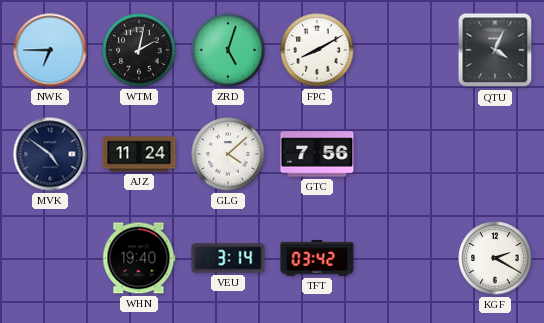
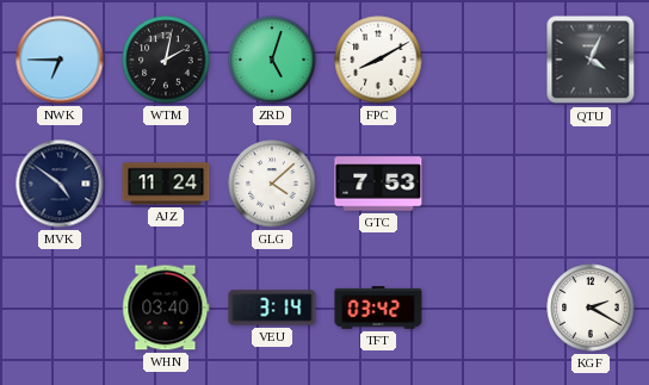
GTC: 7:56 -> 7:53
WHN: 19:40 -> 03:40
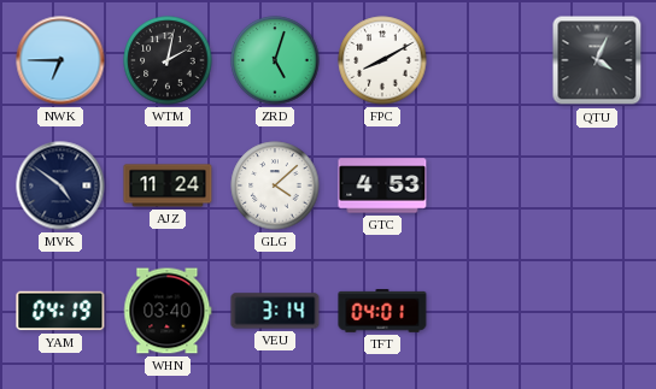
GTC: 7:53 -> 4:53
YAM: none -> 04:19
TFT: 03:42 -> 04:01
KGF: 2:20 -> none
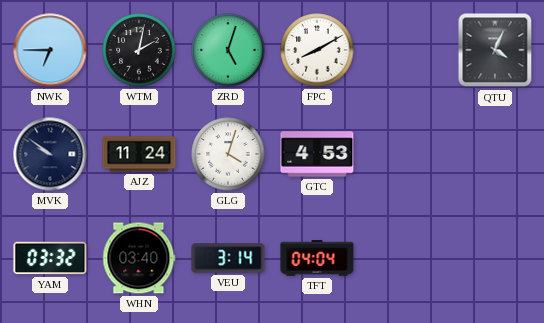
MVK: 4:51 -> 9:51
GLG: 4:08 -> 4:03
YAM: 04:19 -> 03:32
TFT: 04:01 -> 04:04
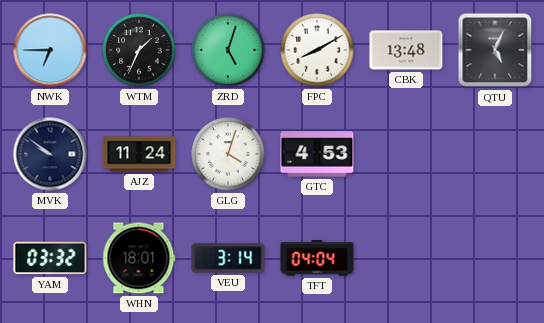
WTM: 2:02 -> 1:34
CBK: none -> 13:48
QTU: 4:04 -> 5:04
WHN: 03:40 -> 18:01
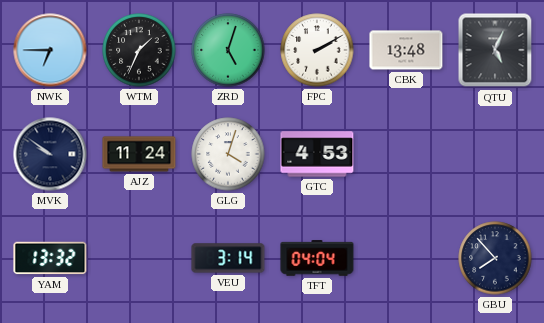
FPC: 8:10 -> 2:10
YAM: 03:32 -> 13:32
WHN: 18:01 -> none
GBU: none -> 7:53
